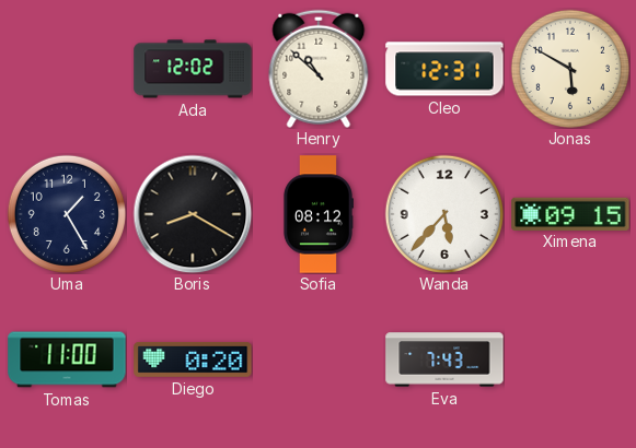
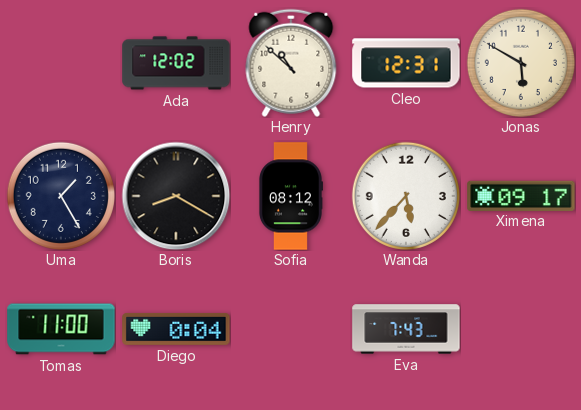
Ximena: 09:15 -> 09:17
Diego: 0:20 -> 0:04
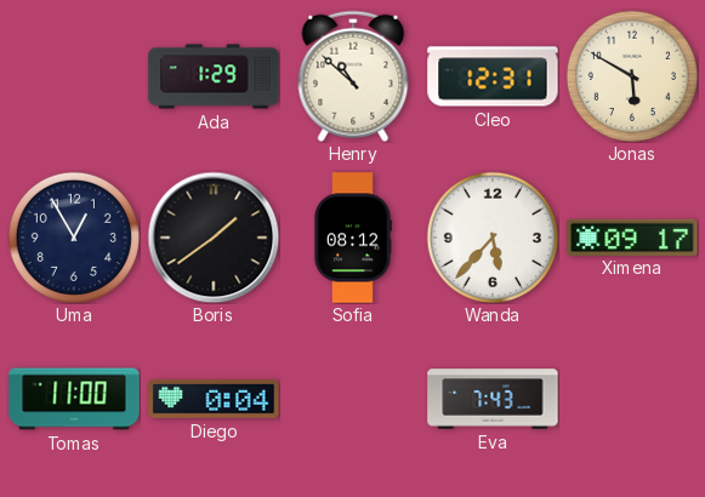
Ada: 12:02 -> 1:29
Uma: 1:25 -> 12:55
Boris: 8:20 -> 1:39
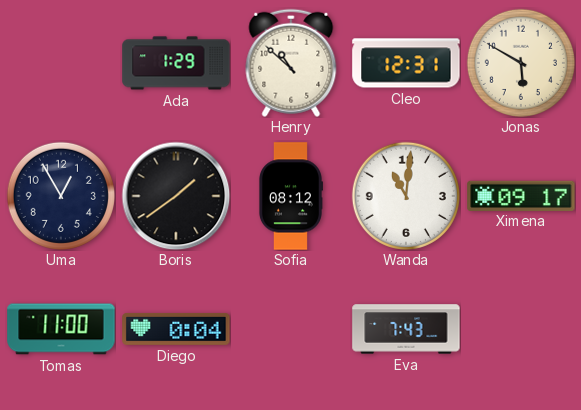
Wanda: 5:37 -> 11:01
